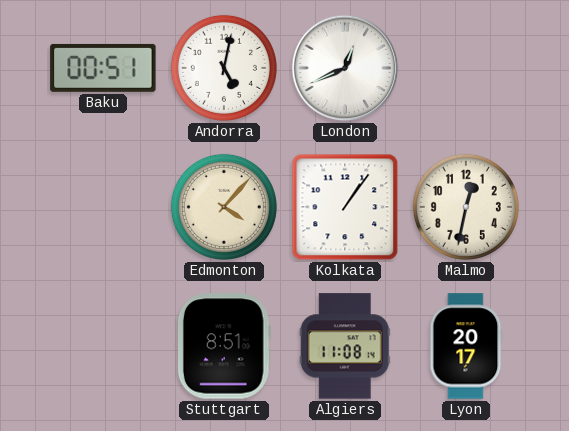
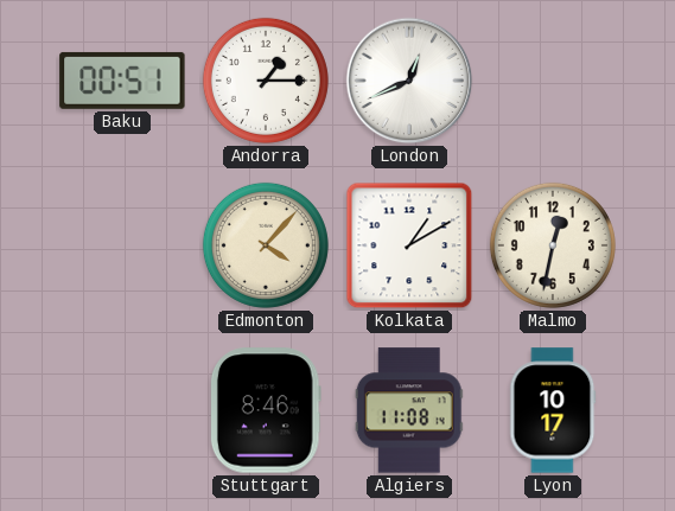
Andorra: 5:02 -> 1:15
Kolkata: 1:06 -> 1:10
Stuttgart: 8:51 -> 8:46
Lyon: 20:17 -> 10:17
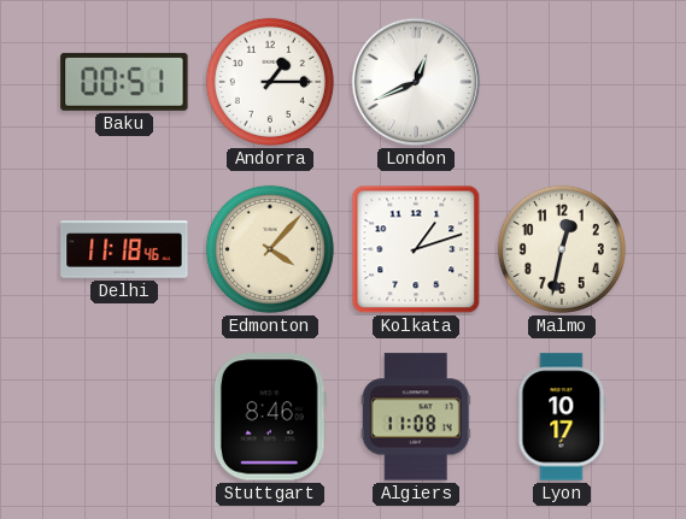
Delhi: none -> 11:18
Kolkata: 1:10 -> 1:12
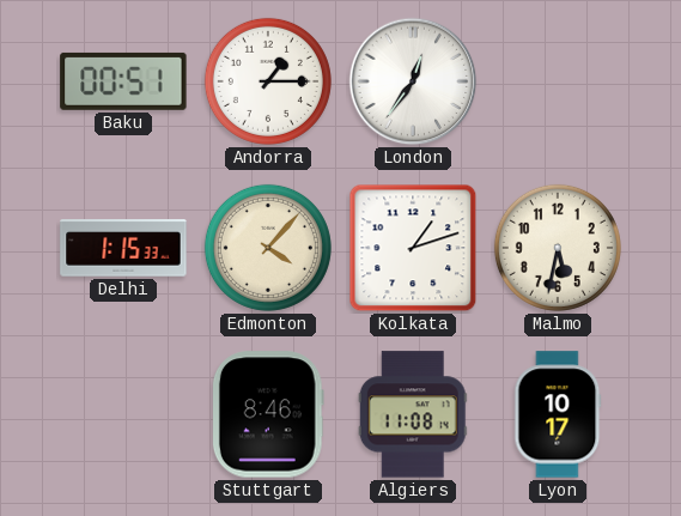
London: 12:41 -> 12:36
Delhi: 11:18 -> 1:15
Malmo: 12:32 -> 5:32
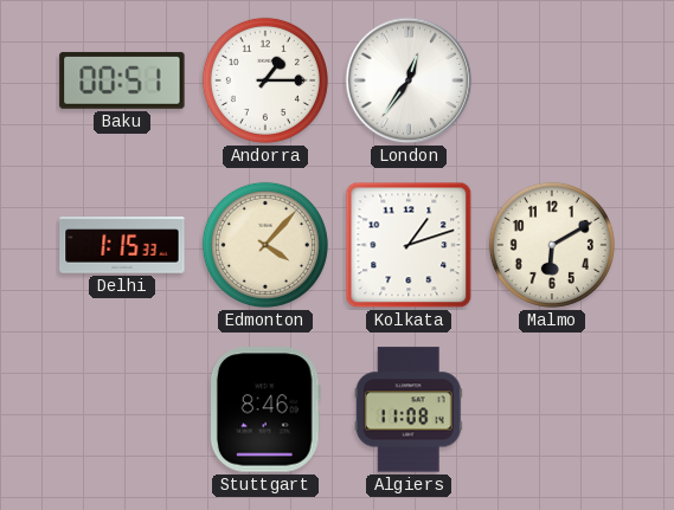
Malmo: 5:32 -> 6:10
Lyon: 10:17 -> none
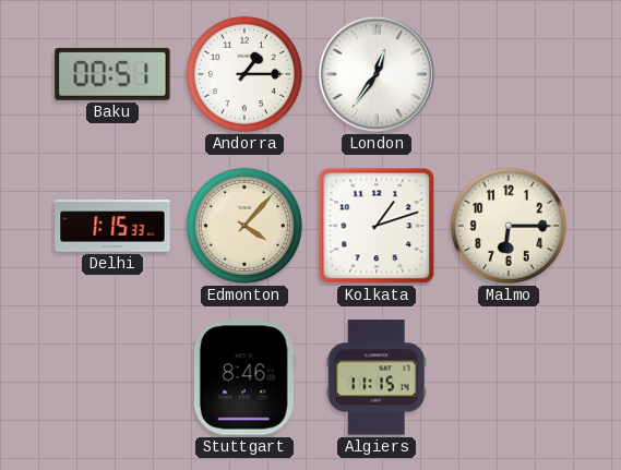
Malmo: 6:10 -> 6:15
Algiers: 11:08 -> 11:15
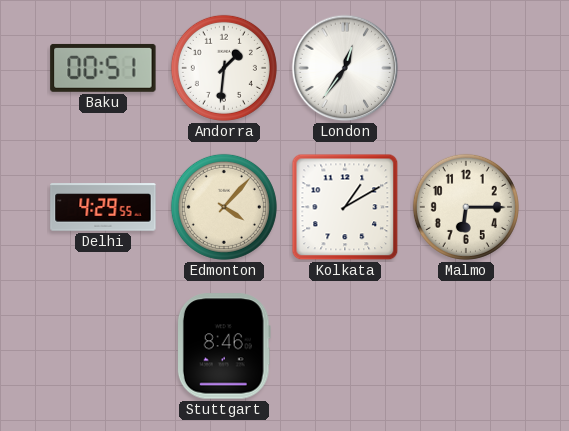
Andorra: 1:15 -> 1:31
Delhi: 1:15 -> 4:29
Kolkata: 1:12 -> 1:10
Algiers: 11:15 -> none
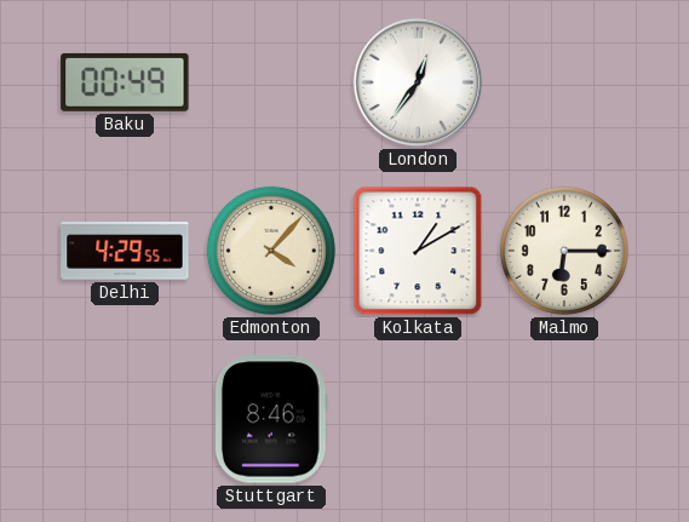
Baku: 00:51 -> 00:49
Andorra: 1:31 -> none
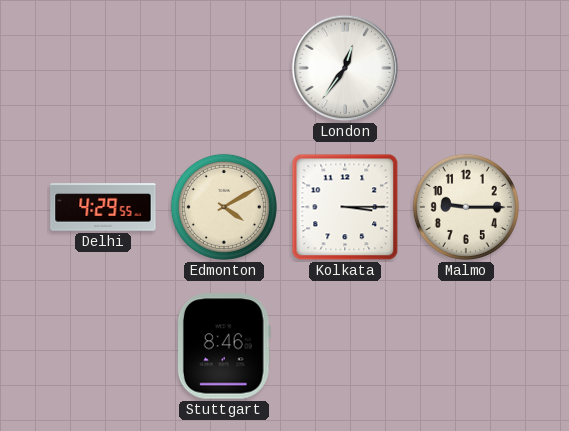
Baku: 00:49 -> none
Edmonton: 4:07 -> 4:10
Kolkata: 1:10 -> 3:15
Malmo: 6:15 -> 9:15
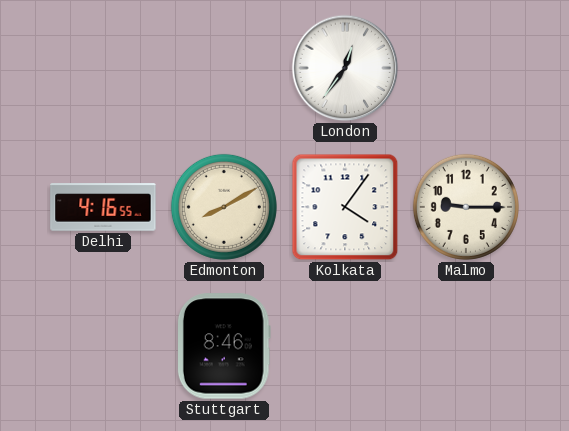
Delhi: 4:29 -> 4:16
Edmonton: 4:10 -> 8:10
Kolkata: 3:15 -> 4:06
